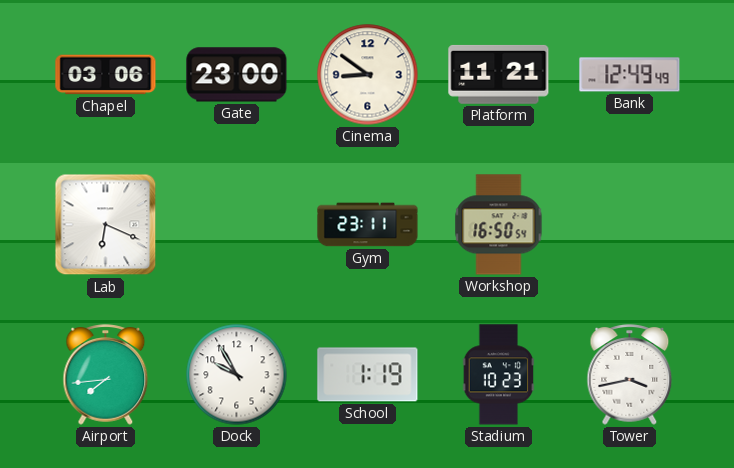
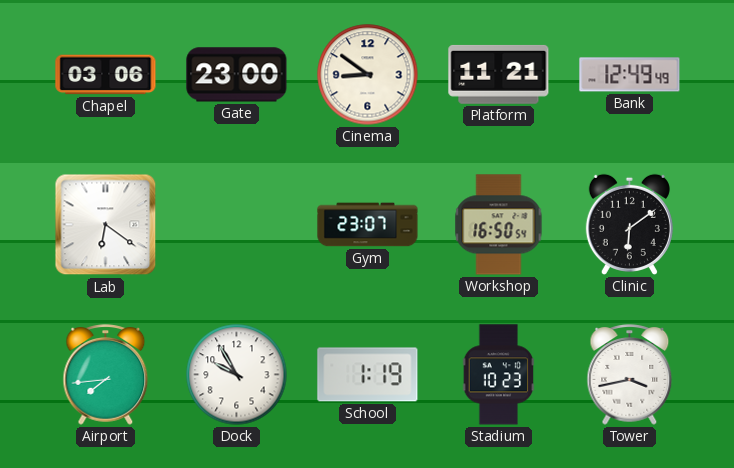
Lab: 6:19 -> 6:21
Gym: 23:11 -> 23:07
Clinic: none -> 6:09
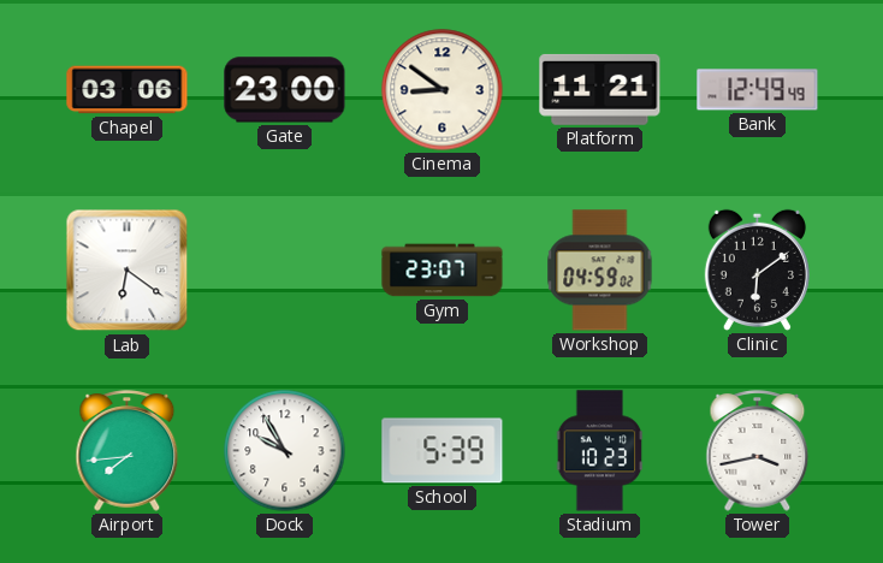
Workshop: 16:50 -> 04:59
School: 1:19 -> 5:39
